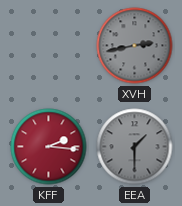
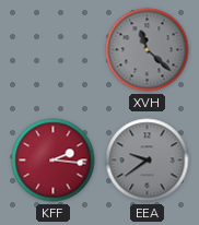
XVH: 2:43 -> 11:22
EEA: 1:30 -> 9:39
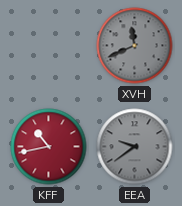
XVH: 11:22 -> 11:41
KFF: 2:16 -> 10:43
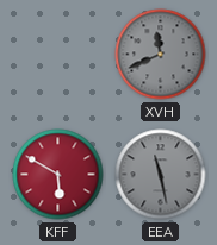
KFF: 10:43 -> 5:50
EEA: 9:39 -> 11:28
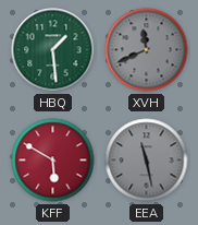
HBQ: none -> 1:29
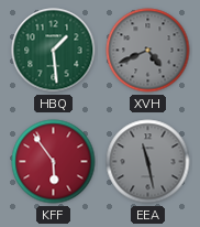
XVH: 11:41 -> 4:41
KFF: 5:50 -> 5:54
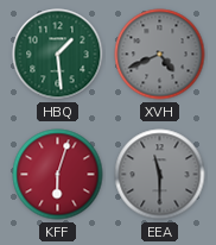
KFF: 5:54 -> 6:03
EEA: 11:28 -> 11:30
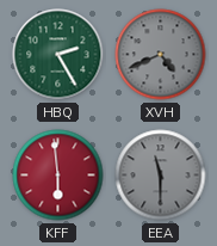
HBQ: 1:29 -> 2:25
KFF: 6:03 -> 5:59
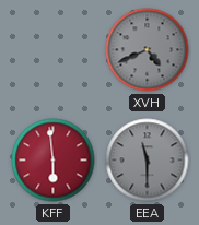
HBQ: 2:25 -> none
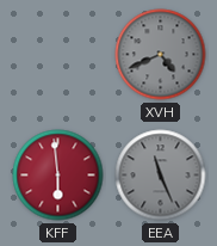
EEA: 11:30 -> 11:26
